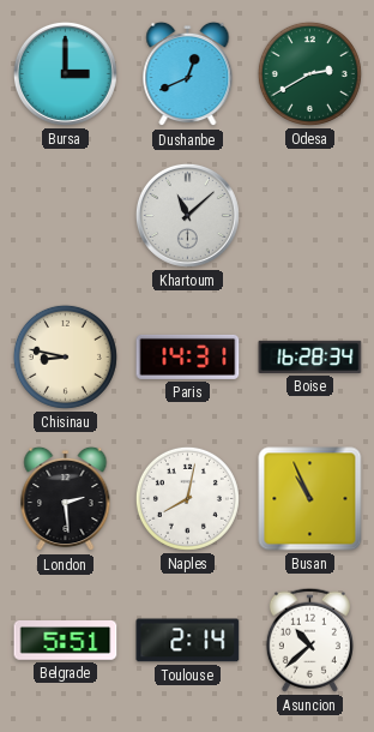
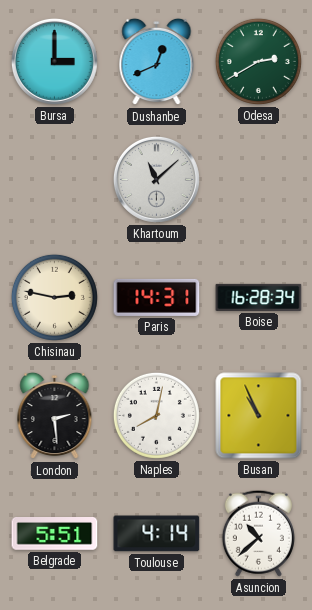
Chisinau: 8:47 -> 2:47
Toulouse: 2:14 -> 4:14
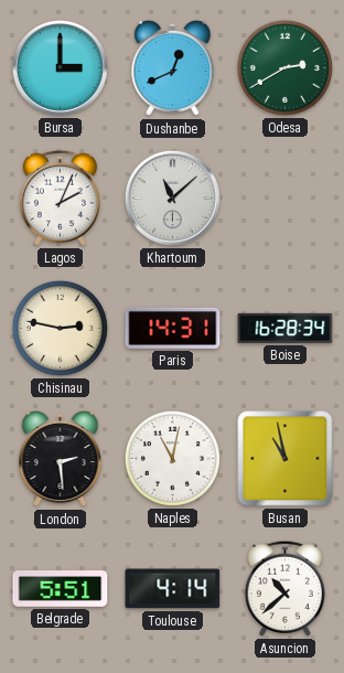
Lagos: none -> 2:04
Naples: 8:02 -> 11:02
Busan: 10:56 -> 10:58
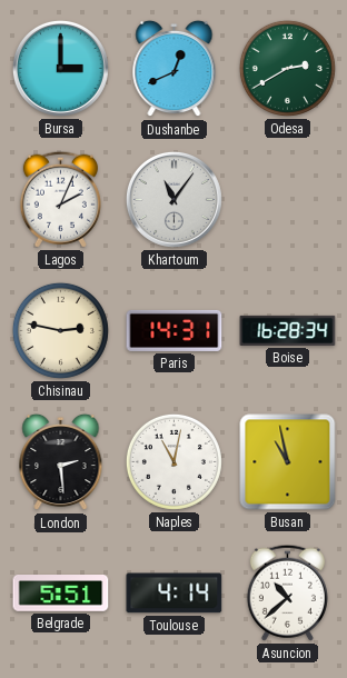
Khartoum: 11:08 -> 11:06
